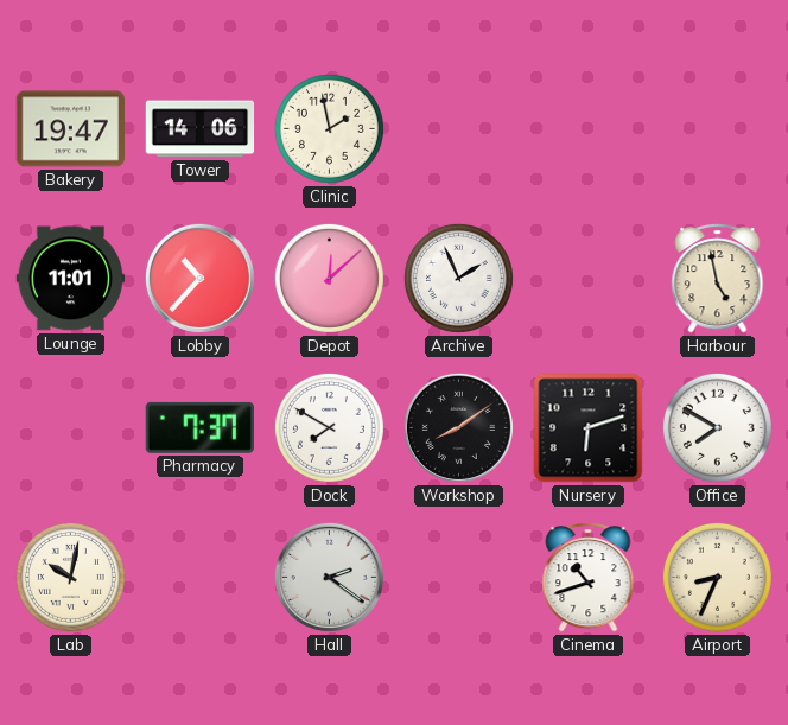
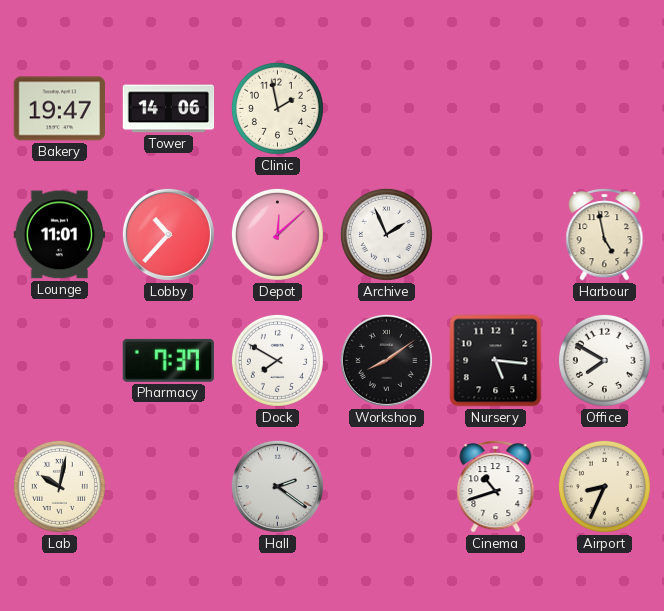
Nursery: 6:12 -> 5:16
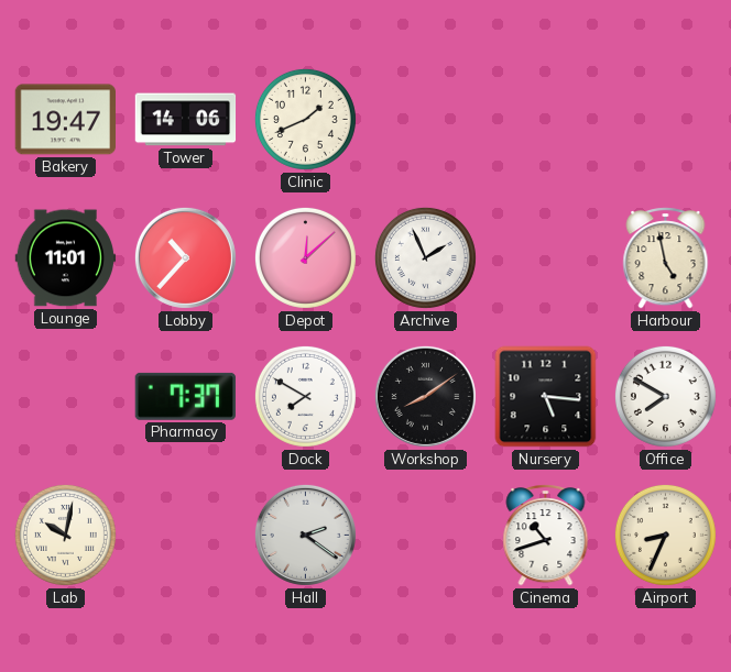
Clinic: 1:58 -> 1:41
